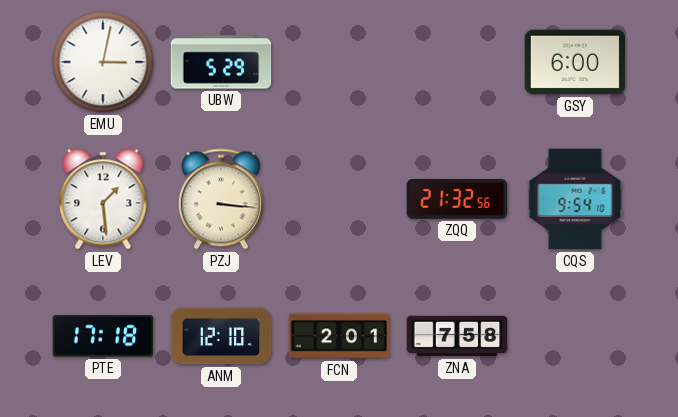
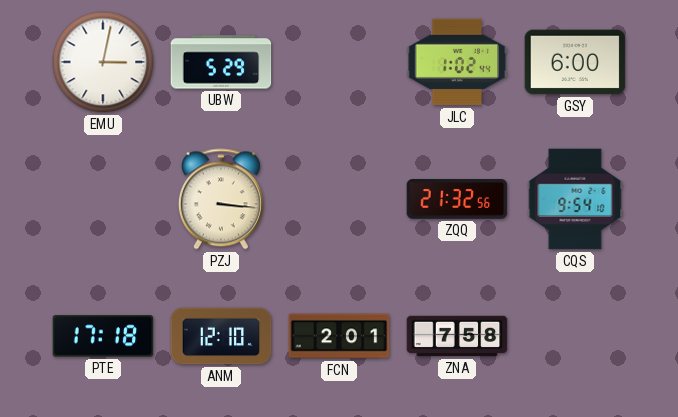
JLC: none -> 1:02
LEV: 1:29 -> none
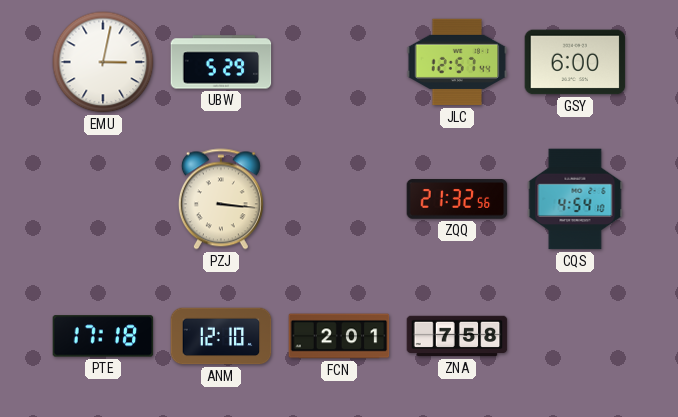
JLC: 1:02 -> 12:57
CQS: 9:54 -> 4:54
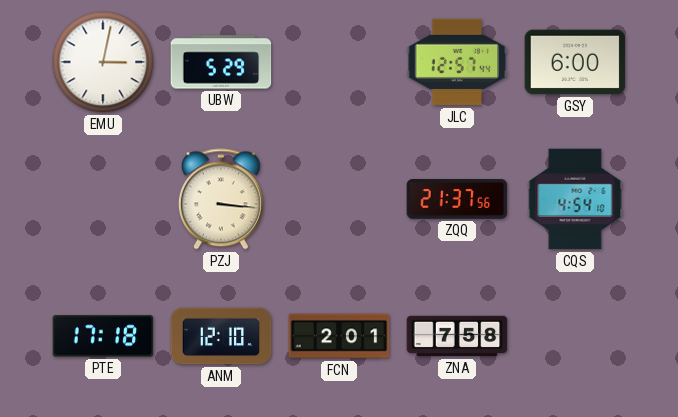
ZQQ: 21:32 -> 21:37
